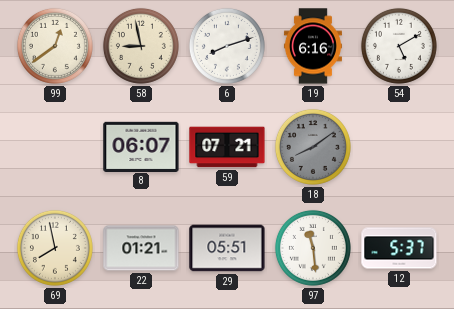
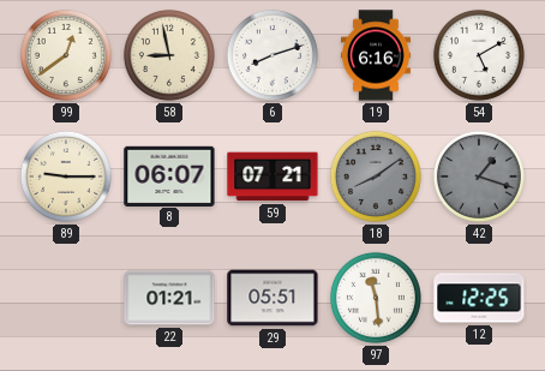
89: none -> 9:15
42: none -> 1:18
69: 7:58 -> none
12: 5:37 -> 12:25
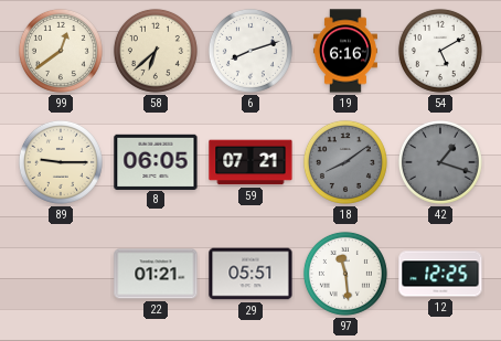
58: 8:58 -> 6:38
8: 06:07 -> 06:05
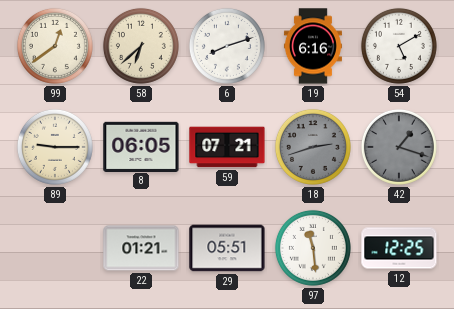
18: 8:09 -> 2:42
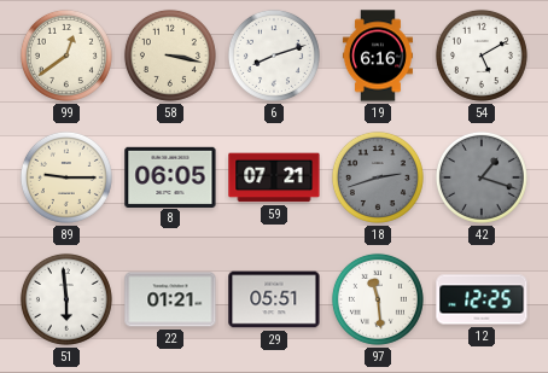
58: 6:38 -> 3:17
51: none -> 5:59
